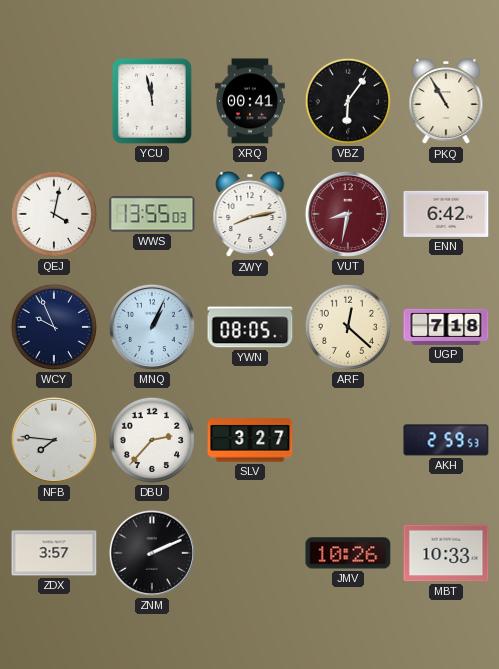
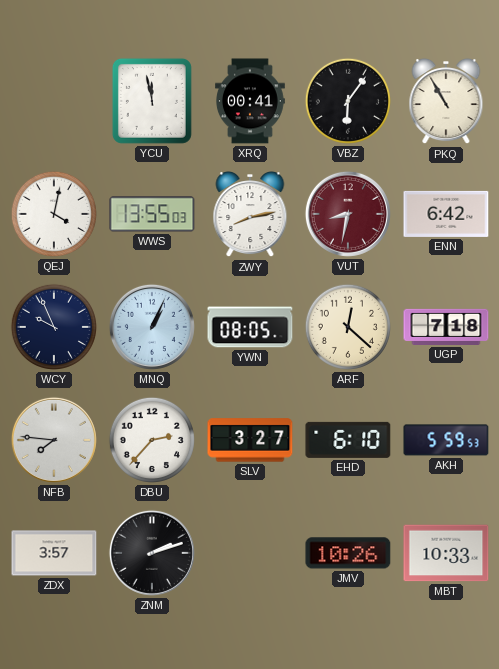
EHD: none -> 6:10
AKH: 2:59 -> 5:59
ZNM: 2:11 -> 2:12
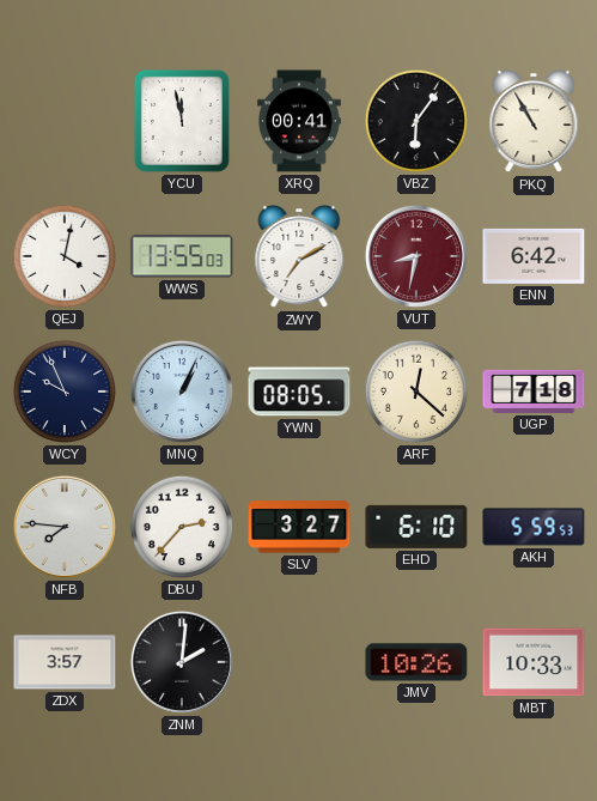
ZWY: 8:13 -> 7:10
ZNM: 2:12 -> 2:01
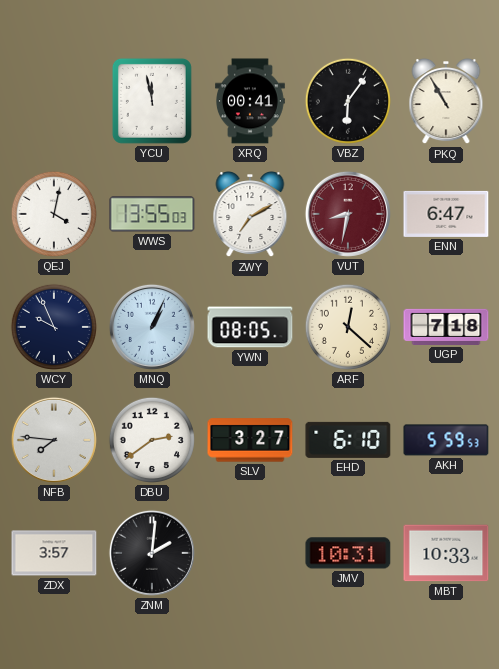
ENN: 6:42 -> 6:47
DBU: 2:37 -> 2:39
JMV: 10:26 -> 10:31
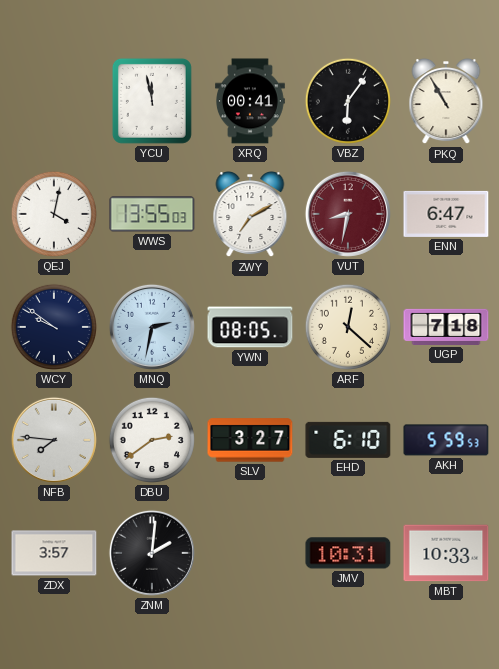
WCY: 9:56 -> 9:51
MNQ: 1:04 -> 2:32
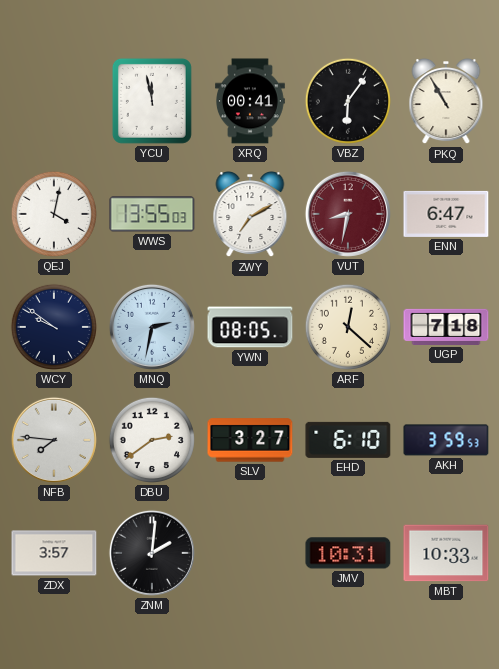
AKH: 5:59 -> 3:59
